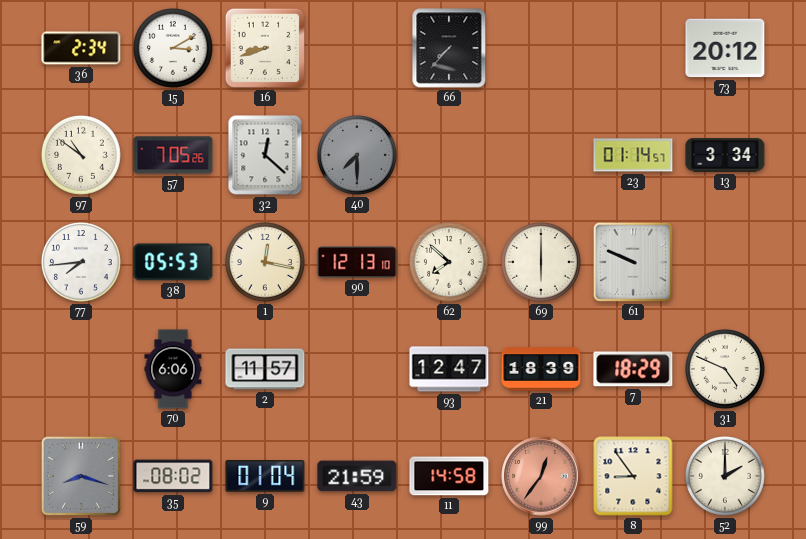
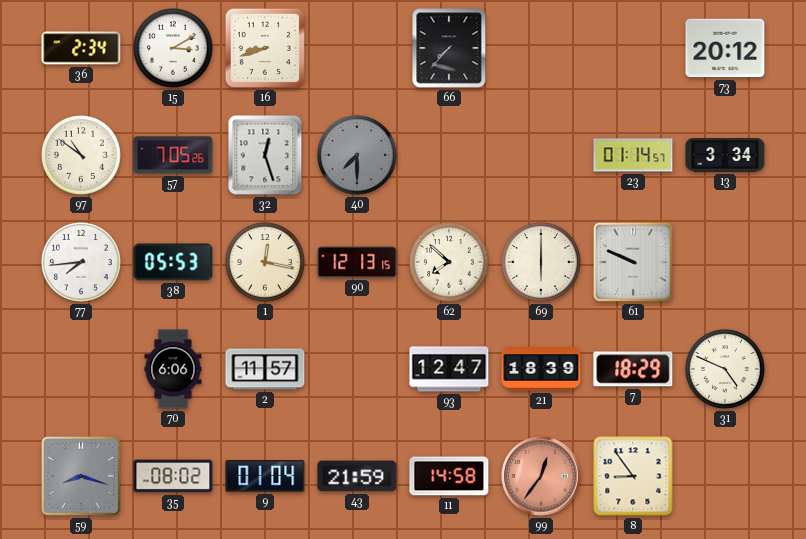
32: 12:22 -> 12:27
90: 12:13:10 -> 12:13:15
52: 2:00 -> none
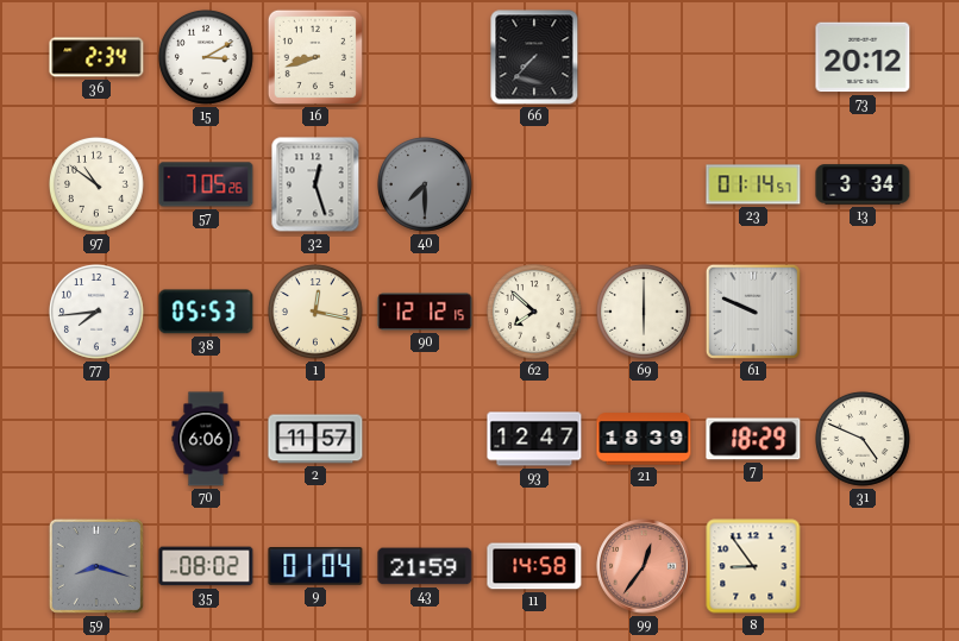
90: 12:13 -> 12:12
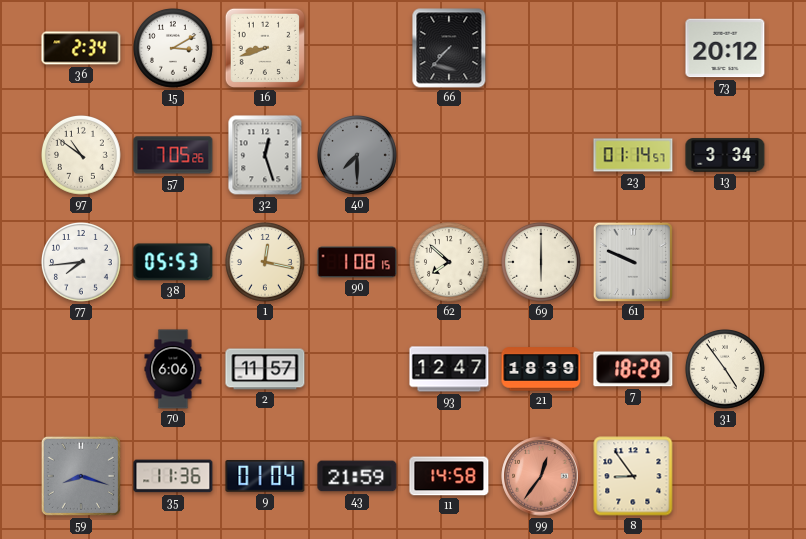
90: 12:12 -> 1:08
31: 4:49 -> 4:54
35: 08:02 -> 11:36
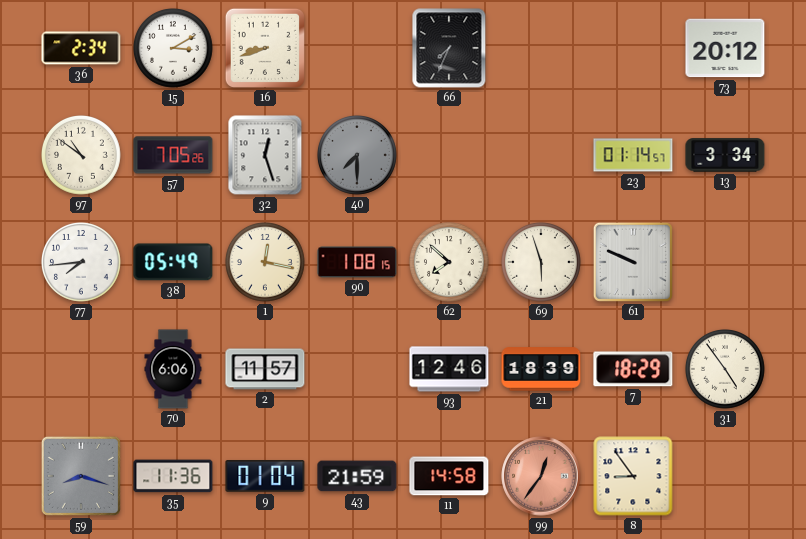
66: 7:37 -> 7:34
38: 05:53 -> 05:49
69: 6:00 -> 5:57
93: 12:47 -> 12:46
